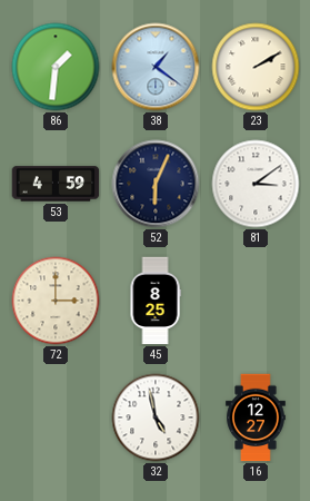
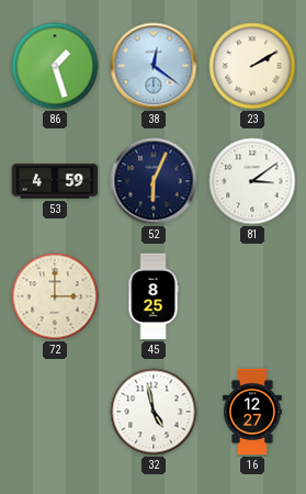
86: 1:31 -> 1:27
38: 1:21 -> 12:21
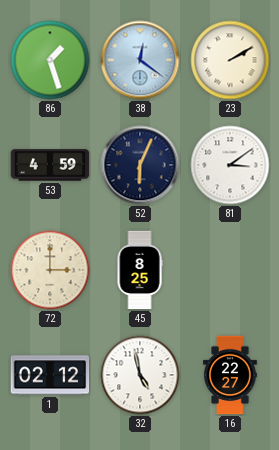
1: none -> 02:12
16: 12:27 -> 22:27
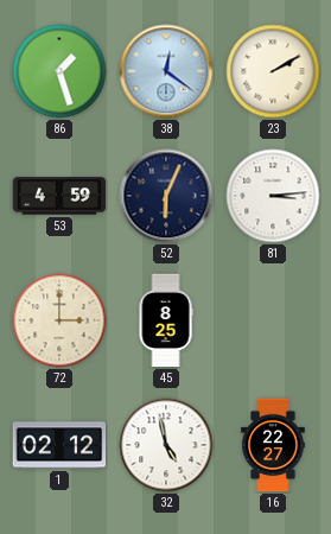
81: 3:09 -> 3:14
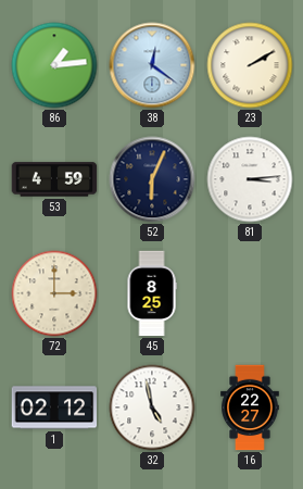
86: 1:27 -> 1:14
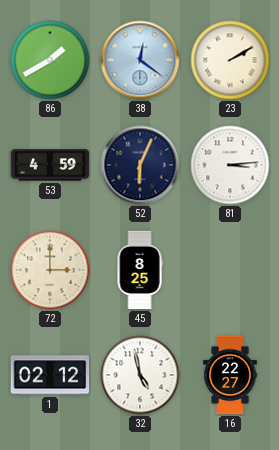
86: 1:14 -> 1:40
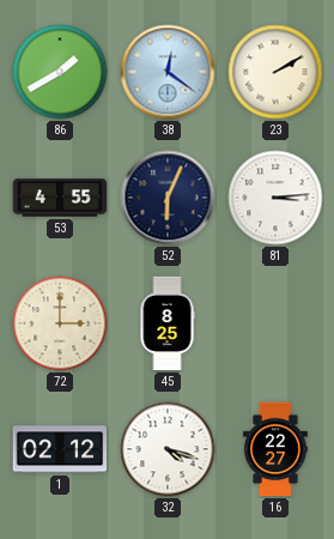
53: 4:59 -> 4:55
32: 4:58 -> 4:18
